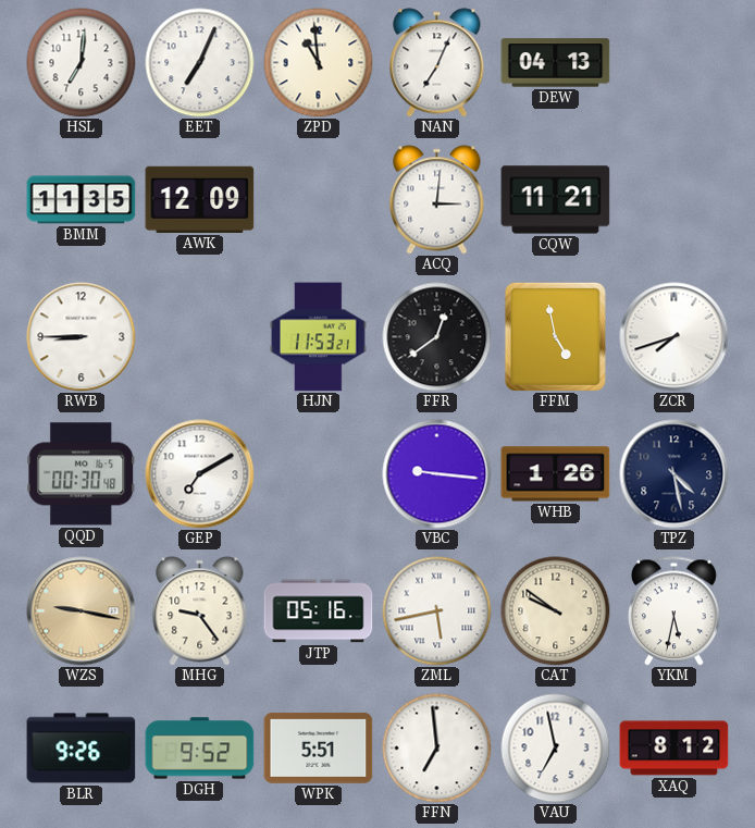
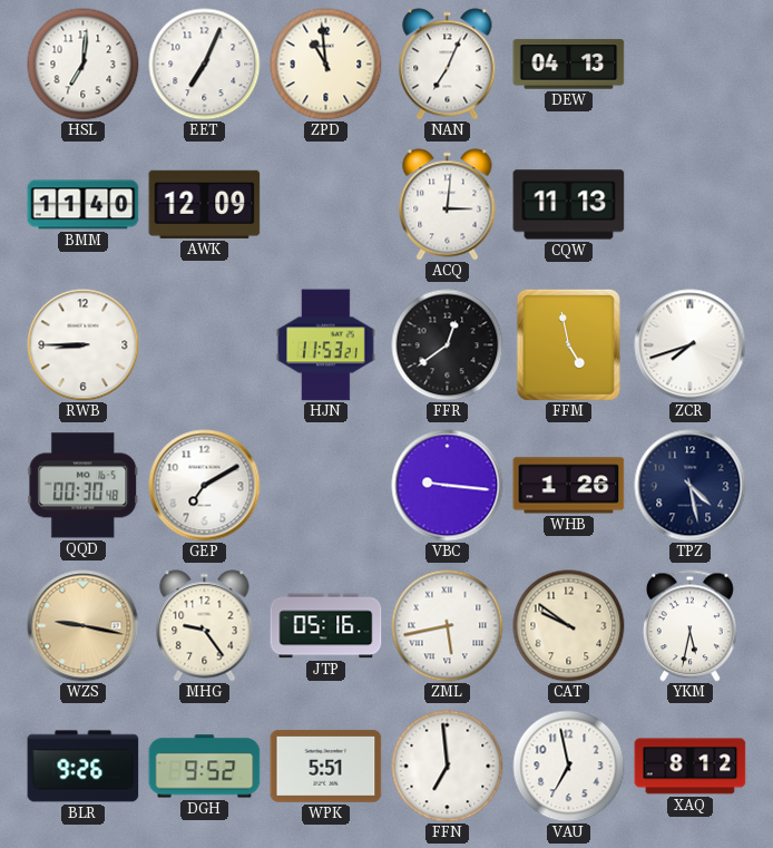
BMM: 11:35 -> 11:40
CQW: 11:21 -> 11:13
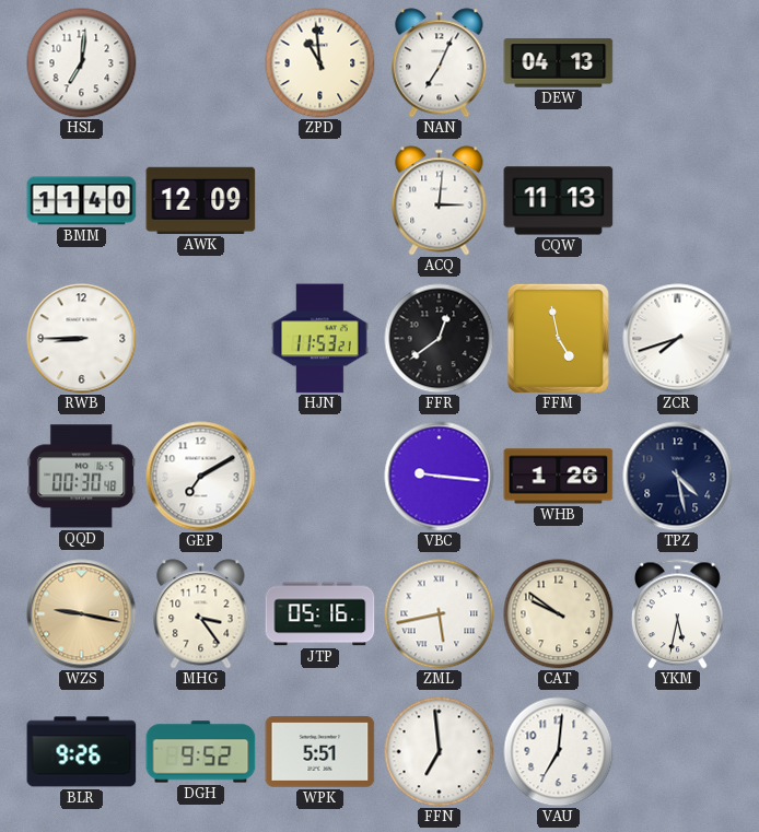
EET: 7:04 -> none
MHG: 9:24 -> 3:24
VAU: 6:58 -> 7:01
XAQ: 8:12 -> none
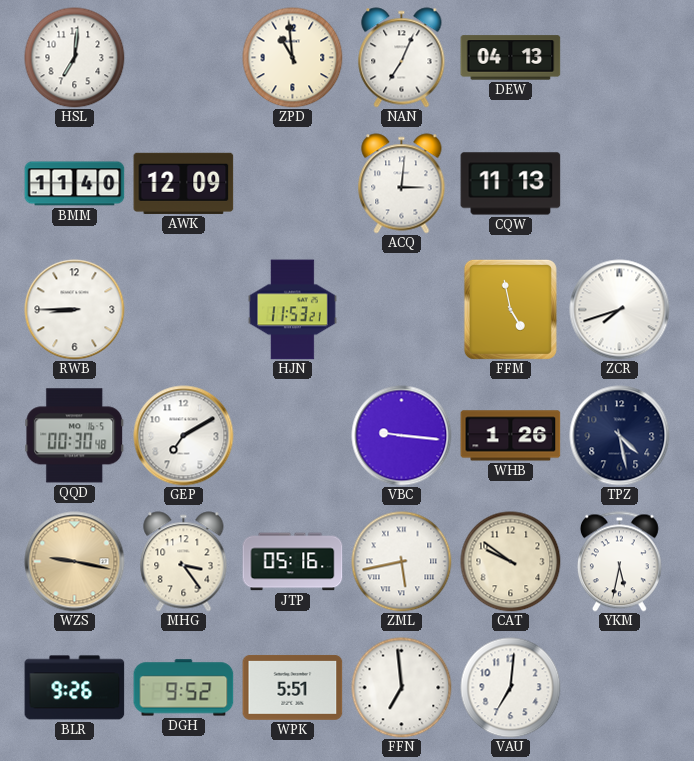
FFR: 12:39 -> none
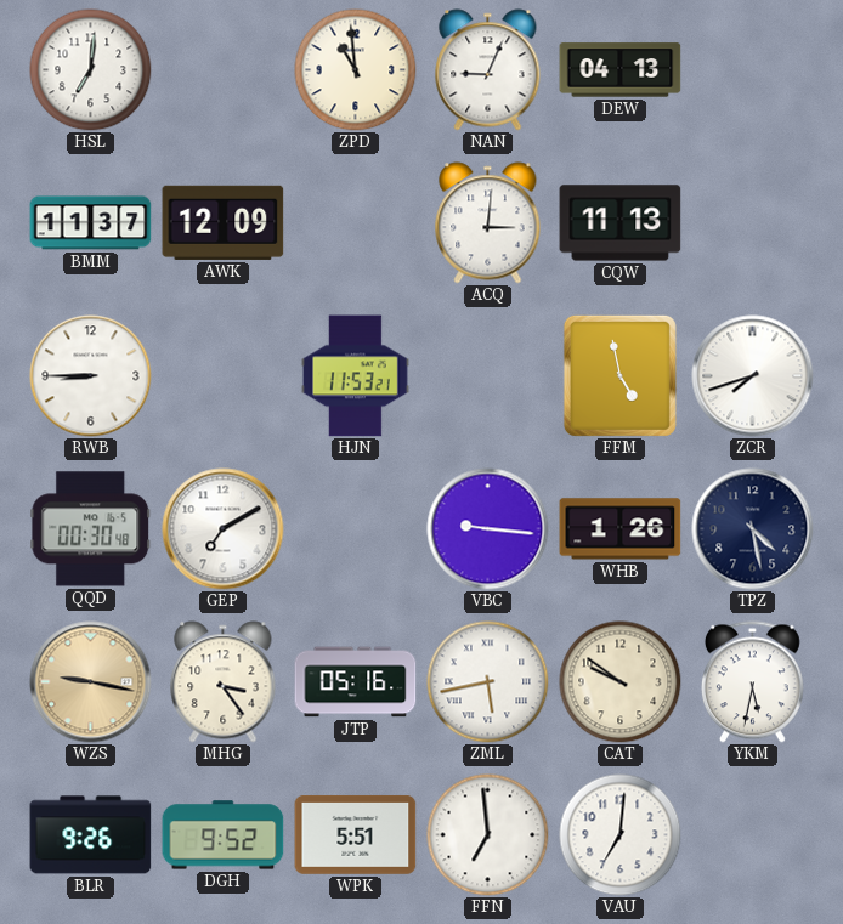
NAN: 7:04 -> 9:04
BMM: 11:40 -> 11:37
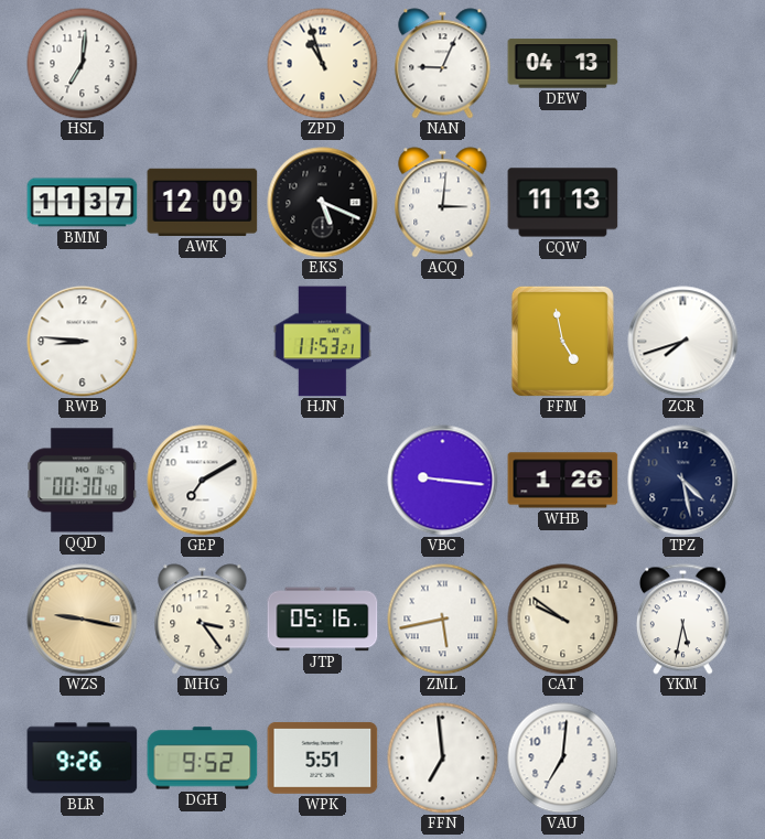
ZPD: 10:59 -> 10:57
EKS: none -> 5:19
RWB: 8:45 -> 8:46
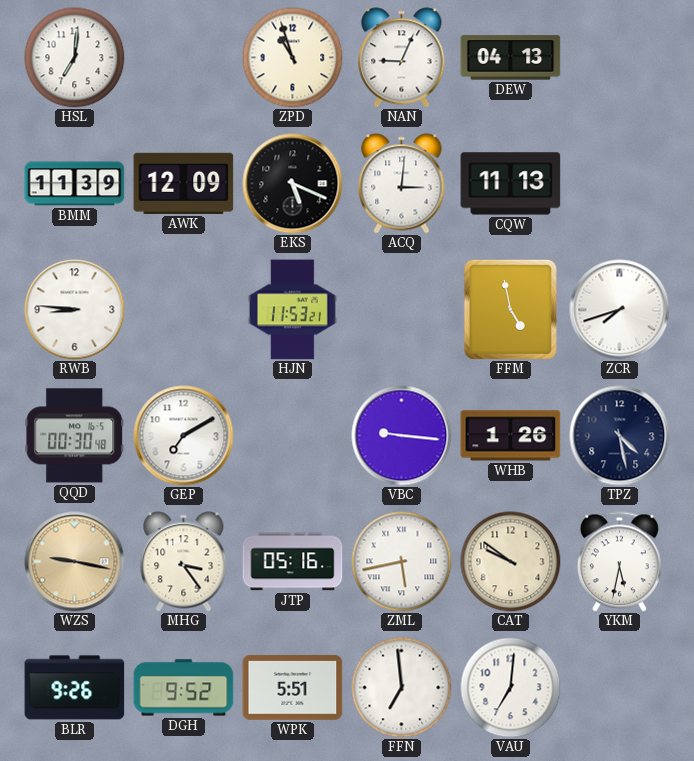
BMM: 11:37 -> 11:39
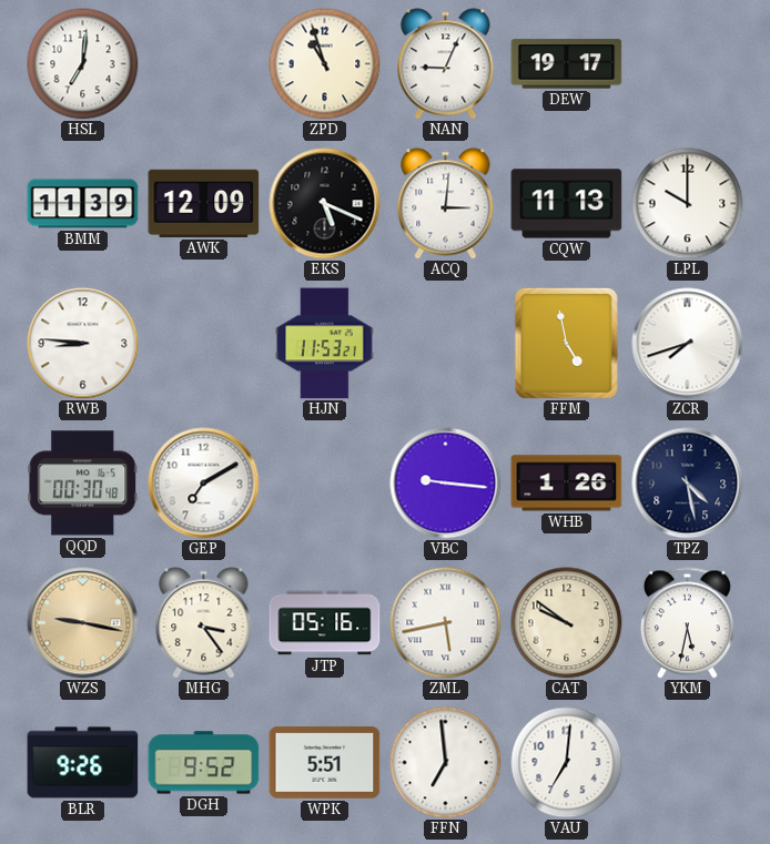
DEW: 04:13 -> 19:17
LPL: none -> 10:00
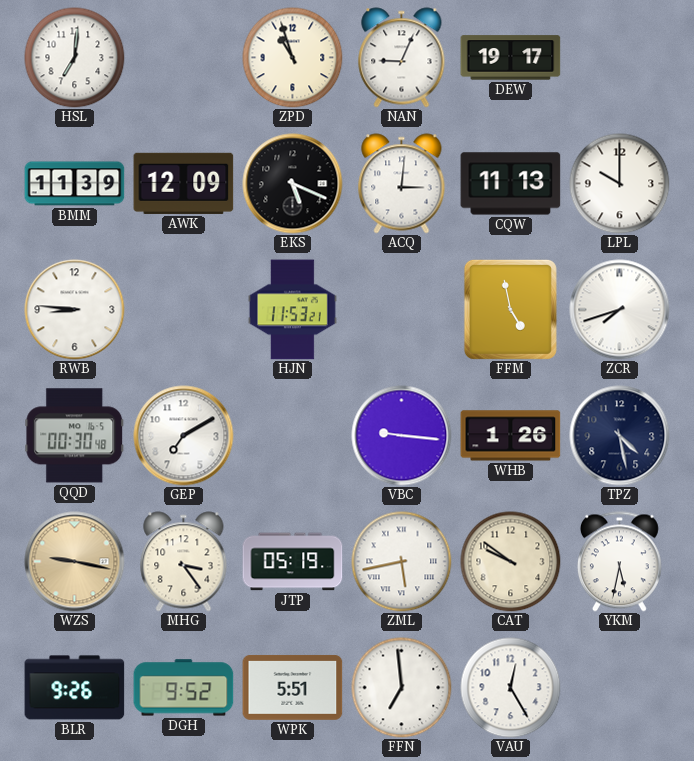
JTP: 05:16 -> 05:19
VAU: 7:01 -> 12:25
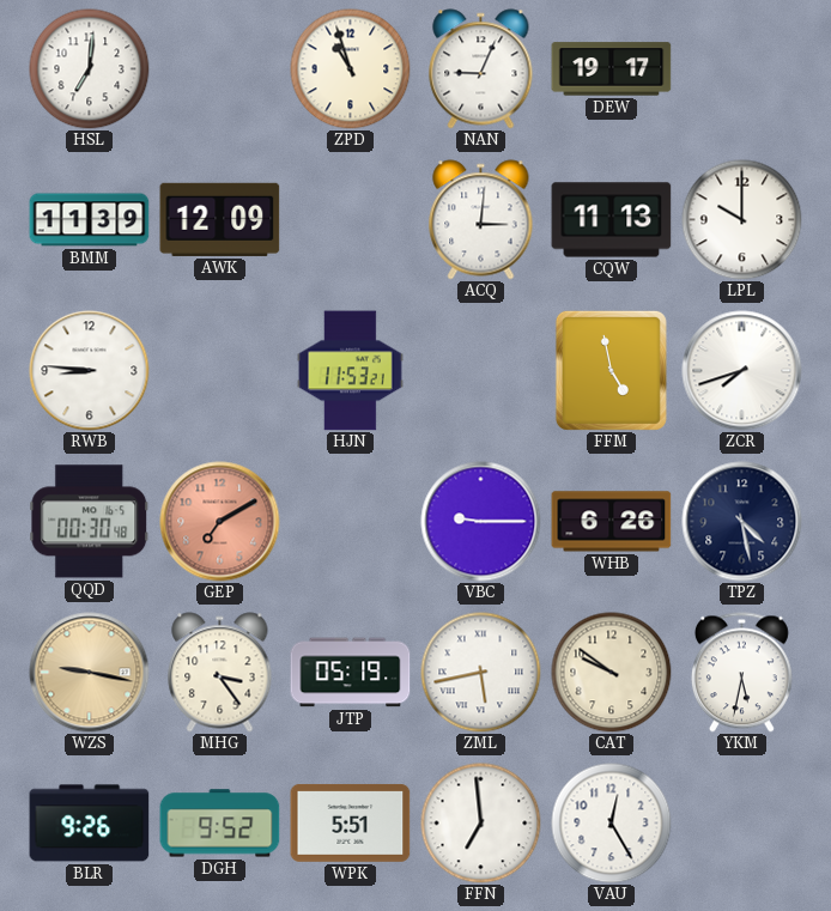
EKS: 5:19 -> none
GEP dial: white -> salmon
VBC: 9:16 -> 9:15
WHB: 1:26 -> 6:26
